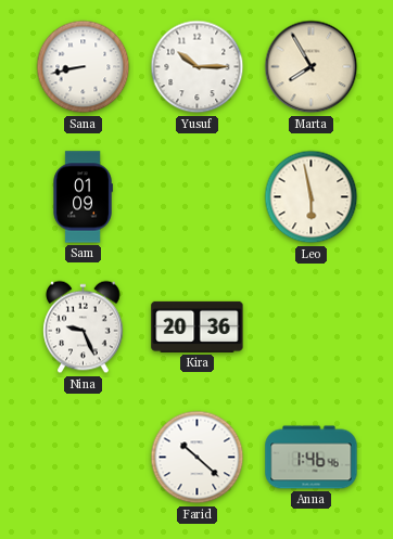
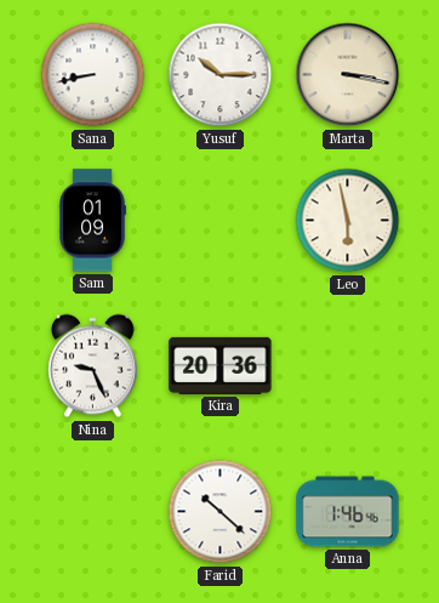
Marta: 7:55 -> 3:17
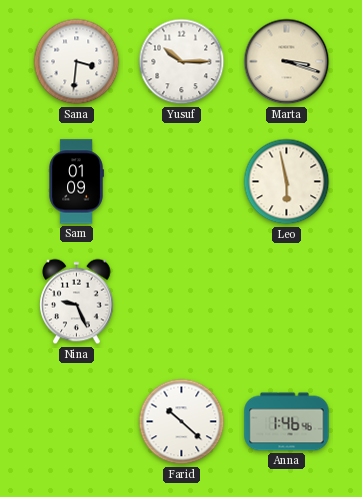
Sana: 8:43 -> 3:31
Marta: 3:17 -> 3:18
Kira: 20:36 -> none
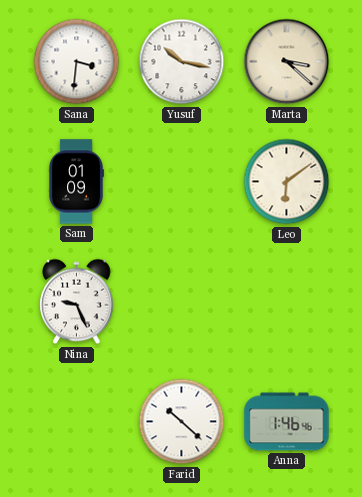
Yusuf: 10:15 -> 10:17
Marta: 3:18 -> 3:22
Leo: 5:58 -> 6:09
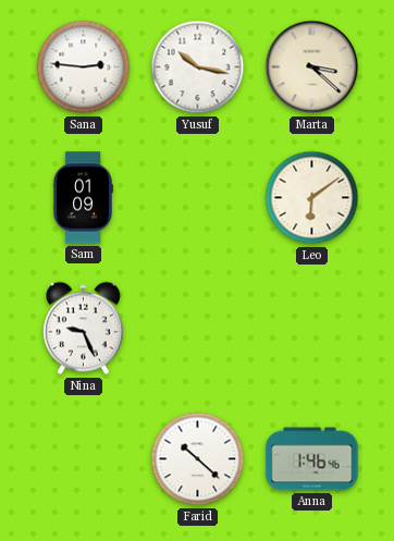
Sana: 3:31 -> 2:46
